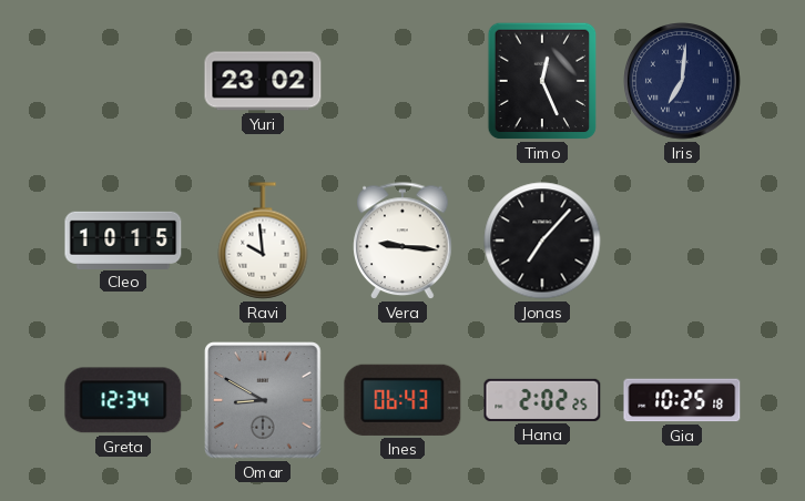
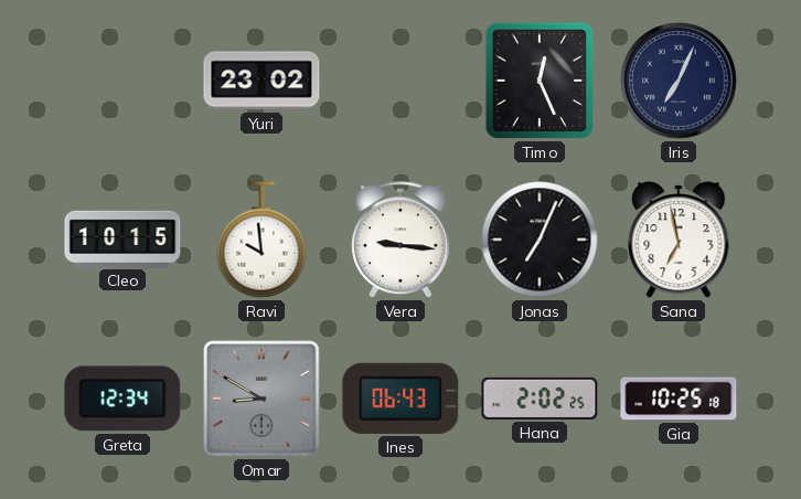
Iris: 7:01 -> 7:04
Jonas: 7:07 -> 7:04
Sana: none -> 6:58
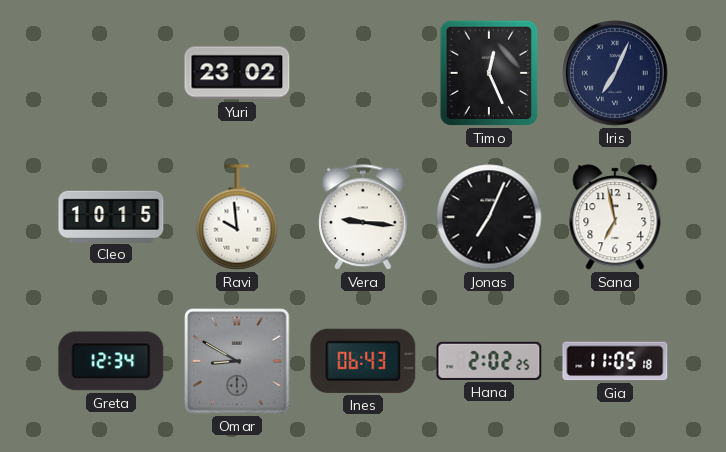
Gia: 10:25 -> 11:05
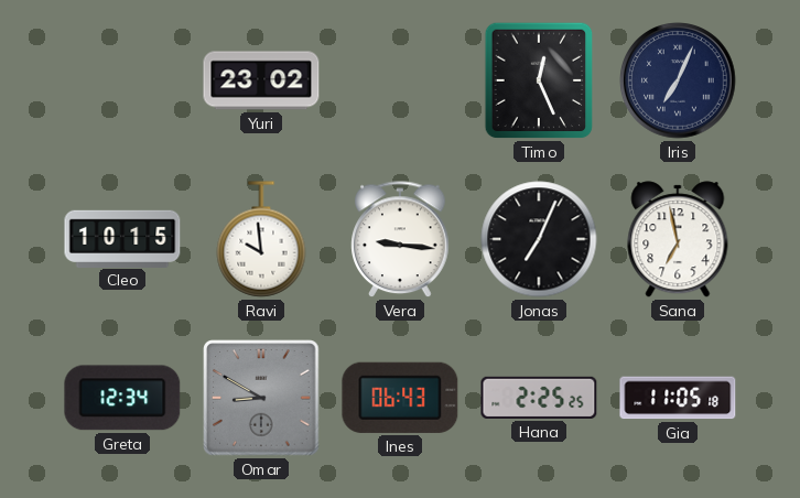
Hana: 2:02 -> 2:25
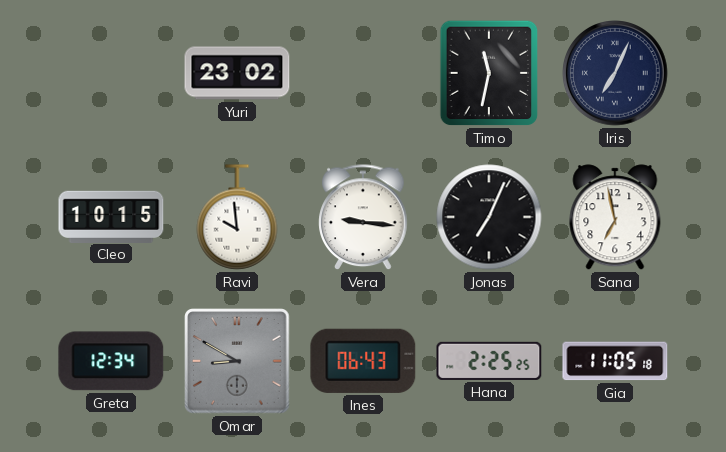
Timo: 12:26 -> 11:32
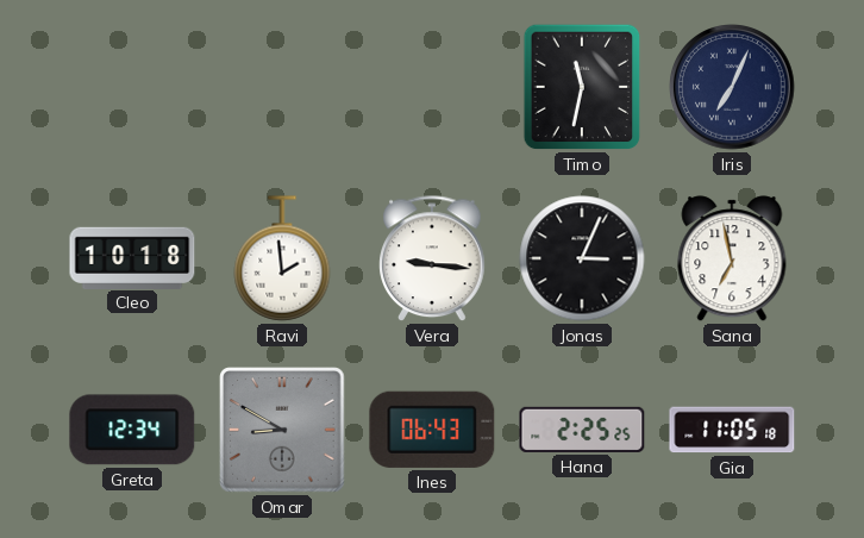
Yuri: 23:02 -> none
Cleo: 10:15 -> 10:18
Ravi: 9:59 -> 1:59
Jonas: 7:04 -> 3:04
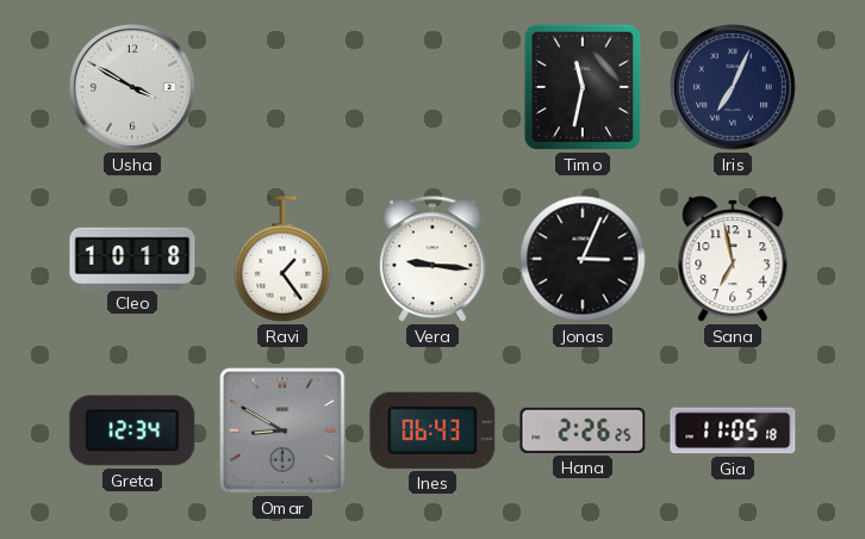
Usha: none -> 3:50
Ravi: 1:59 -> 1:24
Hana: 2:25 -> 2:26
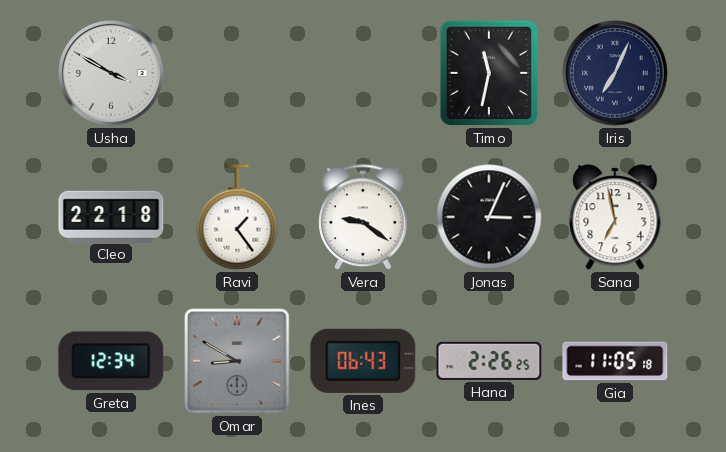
Cleo: 10:18 -> 22:18
Vera: 9:16 -> 9:21
